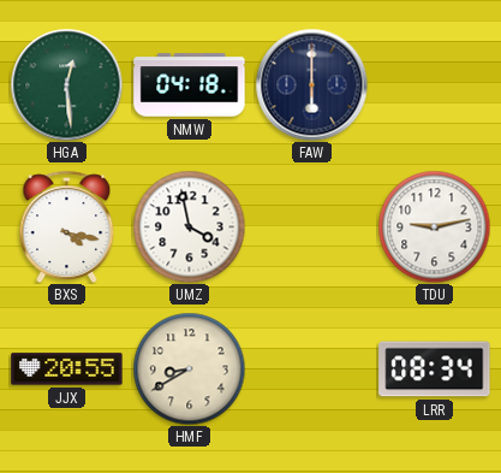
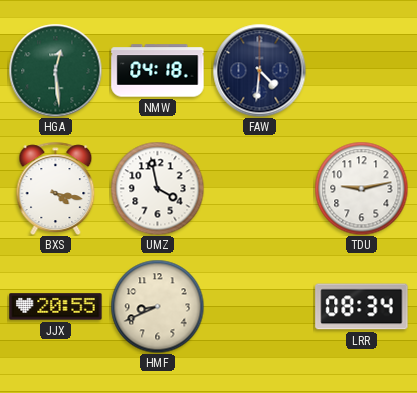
FAW: 6:00 -> 4:31
HMF: 8:40 -> 8:41
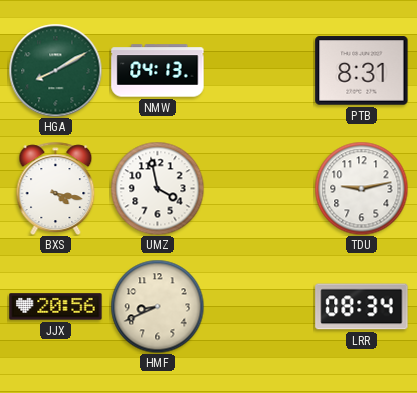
HGA: 12:29 -> 8:10
NMW: 04:18 -> 04:13
FAW: 4:31 -> none
PTB: none -> 8:31
JJX: 20:55 -> 20:56
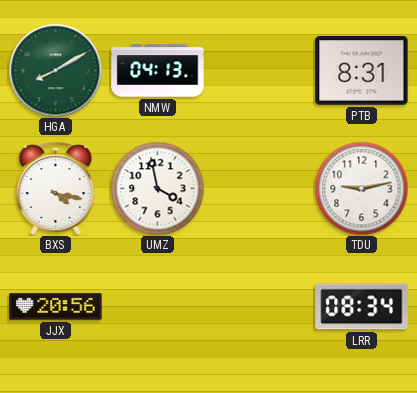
HMF: 8:41 -> none
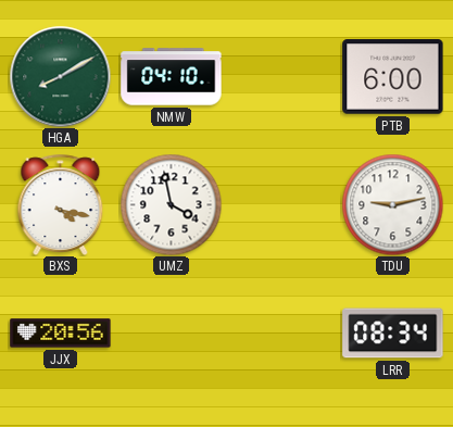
NMW: 04:13 -> 04:10
PTB: 8:31 -> 6:00
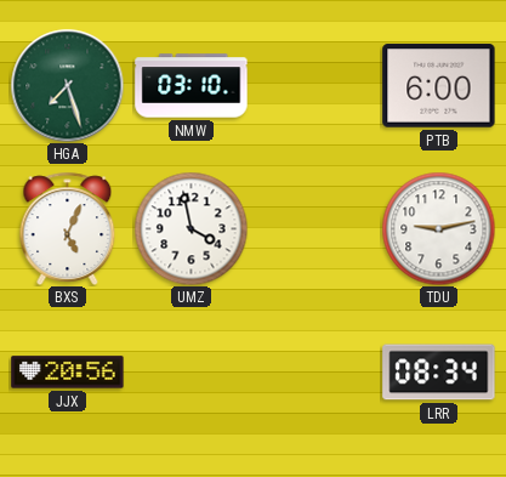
HGA: 8:10 -> 7:27
NMW: 04:10 -> 03:10
BXS: 4:17 -> 5:04
